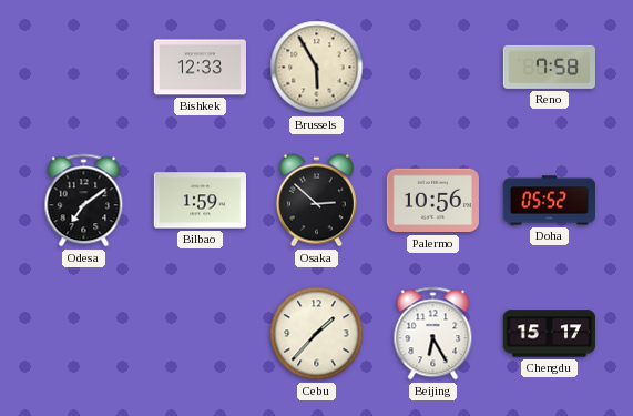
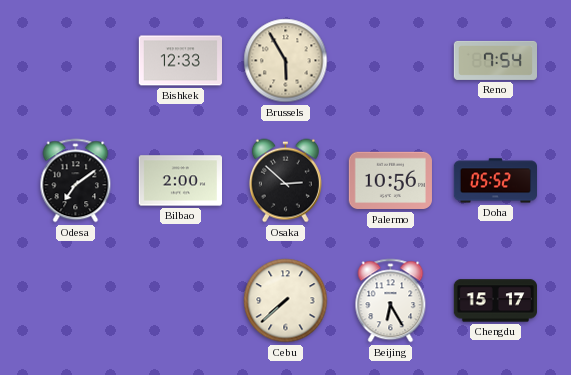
Reno: 7:58 -> 7:54
Bilbao: 1:59 -> 2:00
Cebu: 1:37 -> 7:38
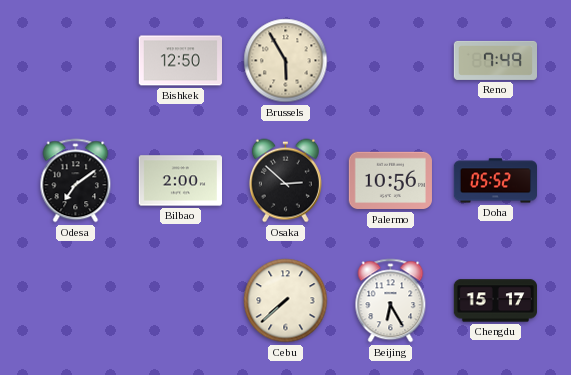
Bishkek: 12:33 -> 12:50
Reno: 7:54 -> 7:49
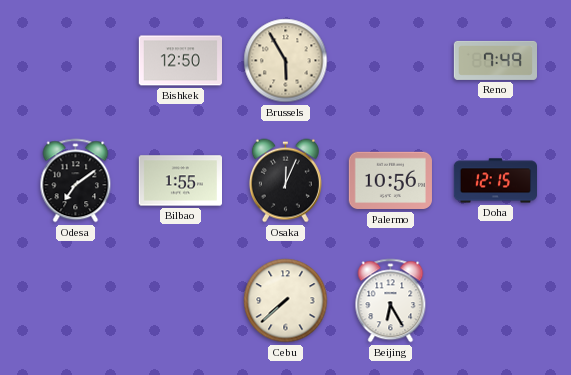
Bilbao: 2:00 -> 1:55
Osaka: 2:52 -> 12:04
Doha: 05:52 -> 12:15
Chengdu: 15:17 -> none
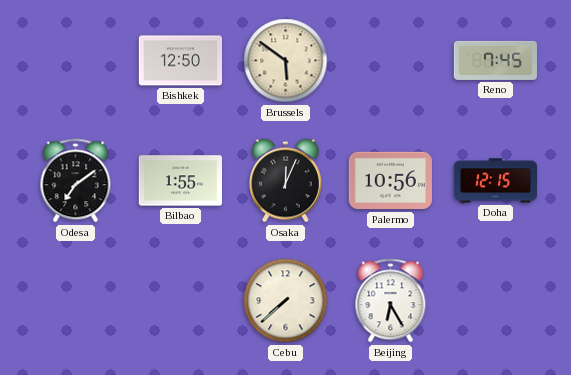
Brussels: 5:55 -> 5:51
Reno: 7:49 -> 7:45
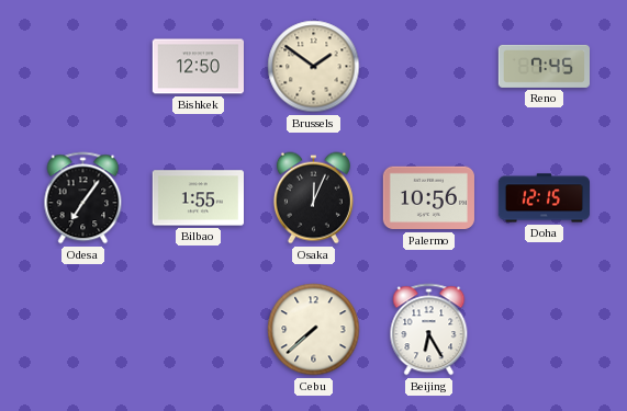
Brussels: 5:51 -> 1:51
Odesa: 7:09 -> 7:06
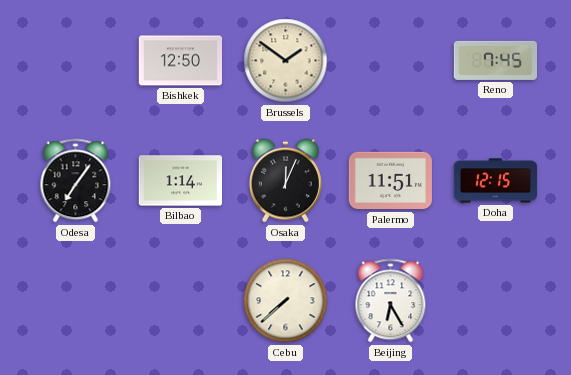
Bilbao: 1:55 -> 1:14
Palermo: 10:56 -> 11:51
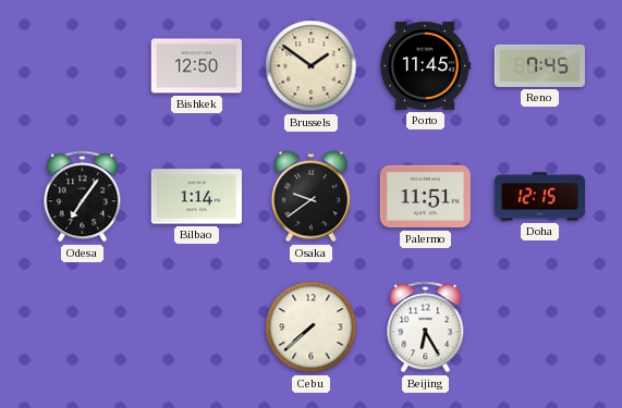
Porto: none -> 11:45
Osaka: 12:04 -> 9:39
